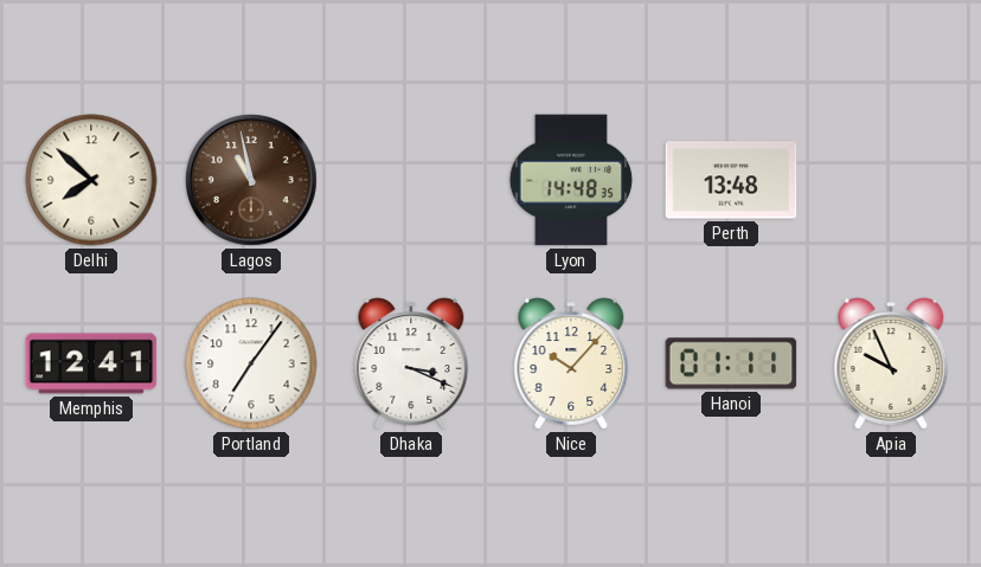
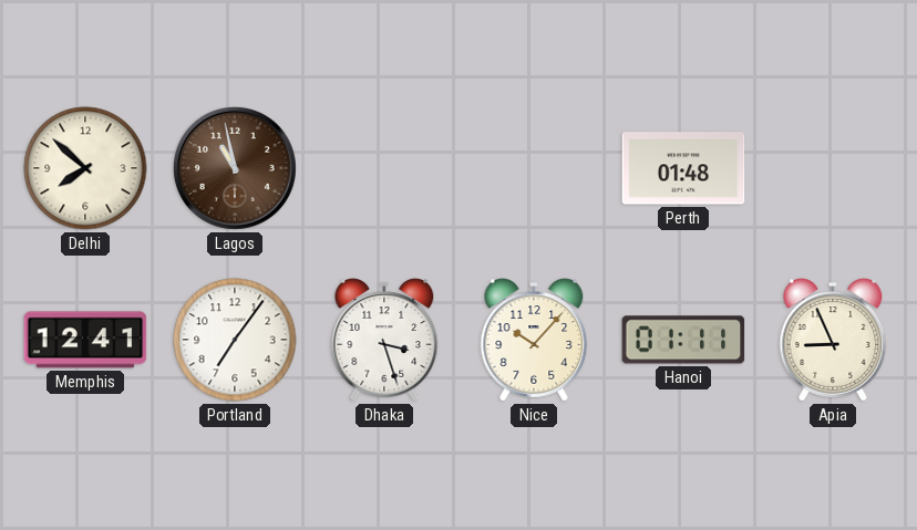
Lyon: 14:48 -> none
Perth: 13:48 -> 01:48
Dhaka: 3:19 -> 3:27
Apia: 9:56 -> 8:56
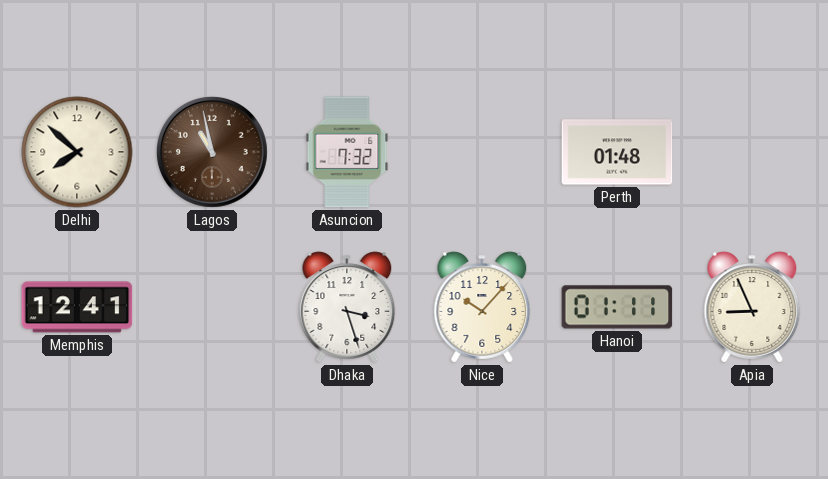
Asuncion: none -> 7:32
Portland: 7:06 -> none
